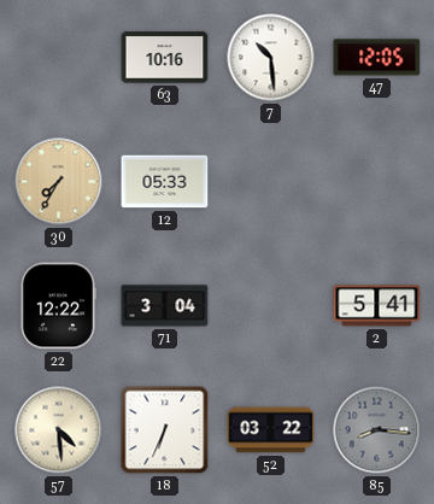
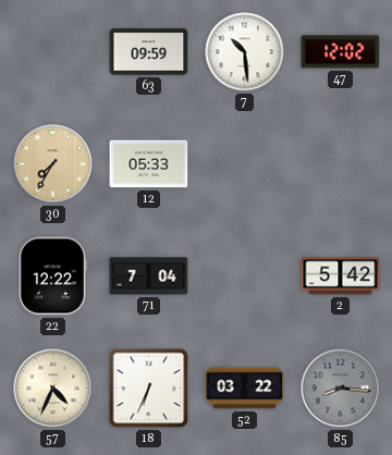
63: 10:16 -> 09:59
47: 12:05 -> 12:02
71: 3:04 -> 7:04
2: 5:41 -> 5:42
57: 4:29 -> 4:34
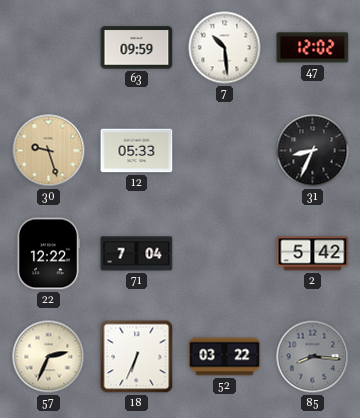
30: 7:35 -> 9:27
31: none -> 8:34
57: 4:34 -> 2:34
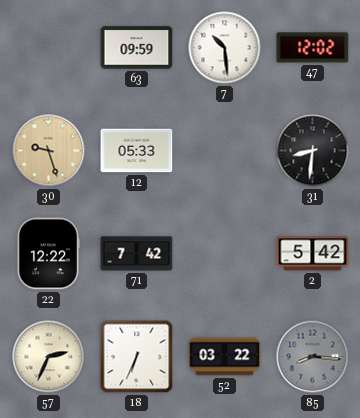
31: 8:34 -> 8:31
71: 7:04 -> 7:42
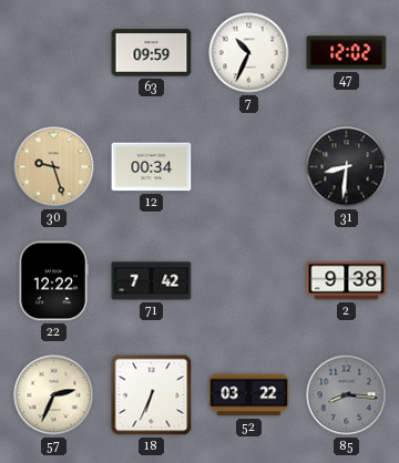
7: 10:29 -> 10:34
12: 05:33 -> 00:34
2: 5:42 -> 9:38
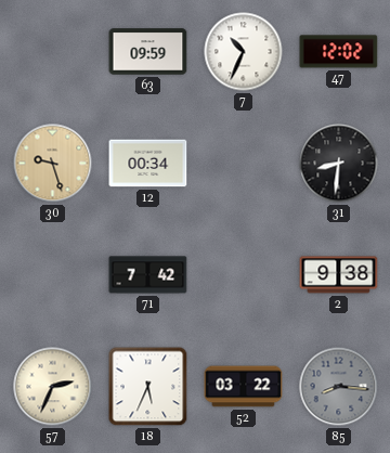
22: 12:22 -> none
18: 6:34 -> 5:34
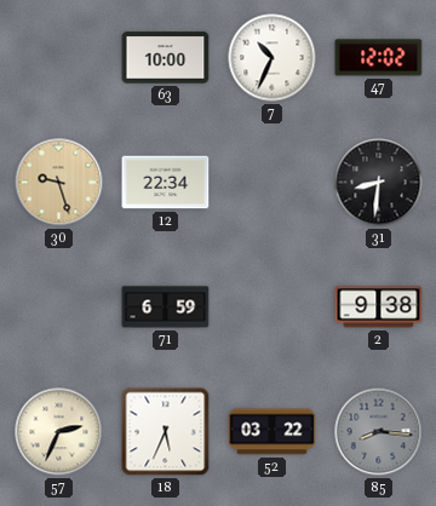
63: 09:59 -> 10:00
12: 00:34 -> 22:34
71: 7:42 -> 6:59
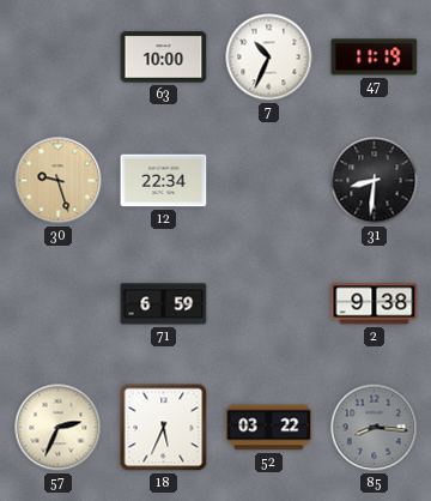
47: 12:02 -> 11:19
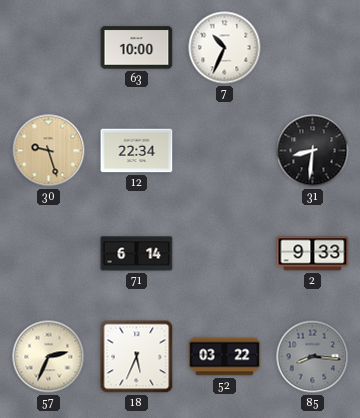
47: 11:19 -> none
71: 6:59 -> 6:14
2: 9:38 -> 9:33
